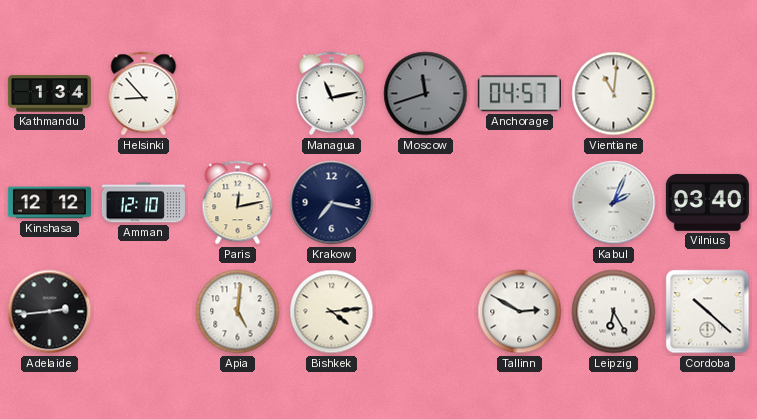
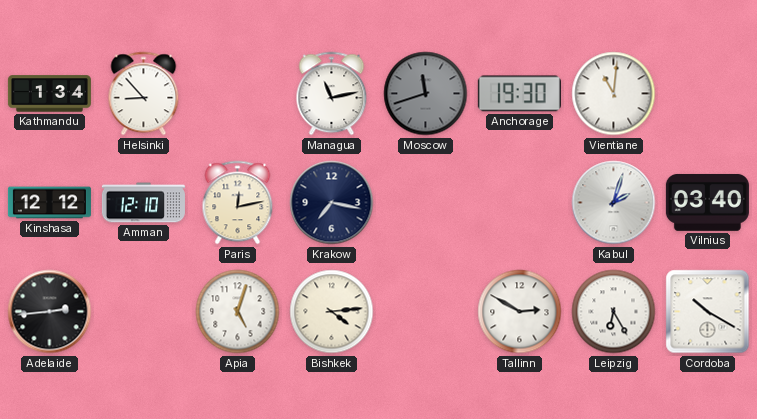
Anchorage: 04:57 -> 19:30
Kabul: 2:04 -> 2:03
Apia: 5:01 -> 5:03
Cordoba: 10:22 -> 10:20
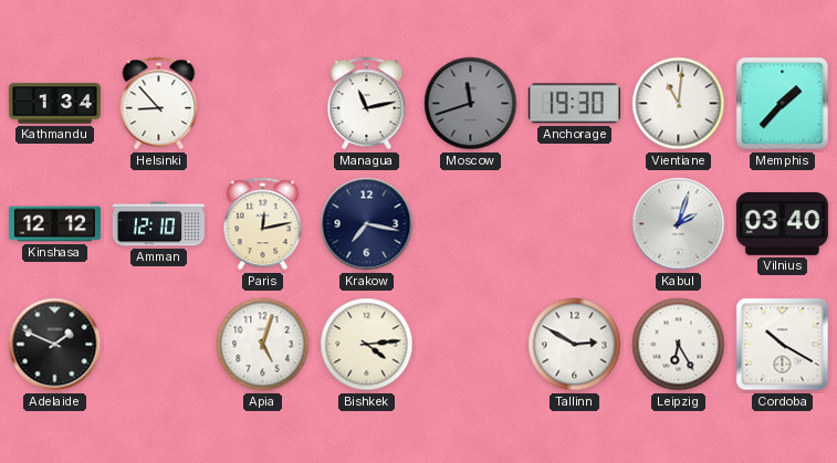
Memphis: none -> 1:37
Adelaide: 2:44 -> 1:49
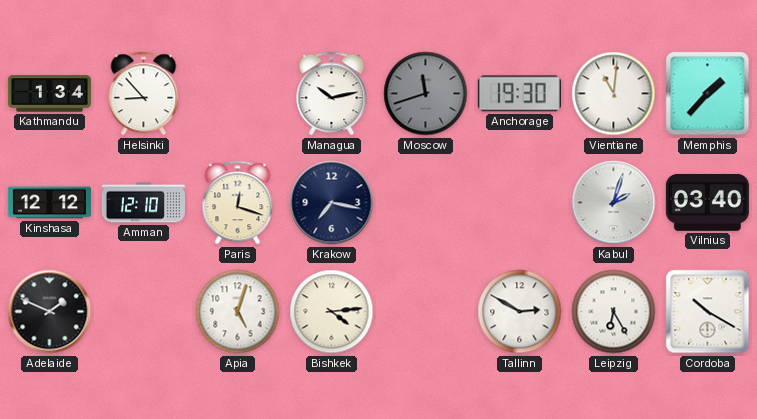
Managua: 11:13 -> 10:13
Paris: 12:13 -> 12:18
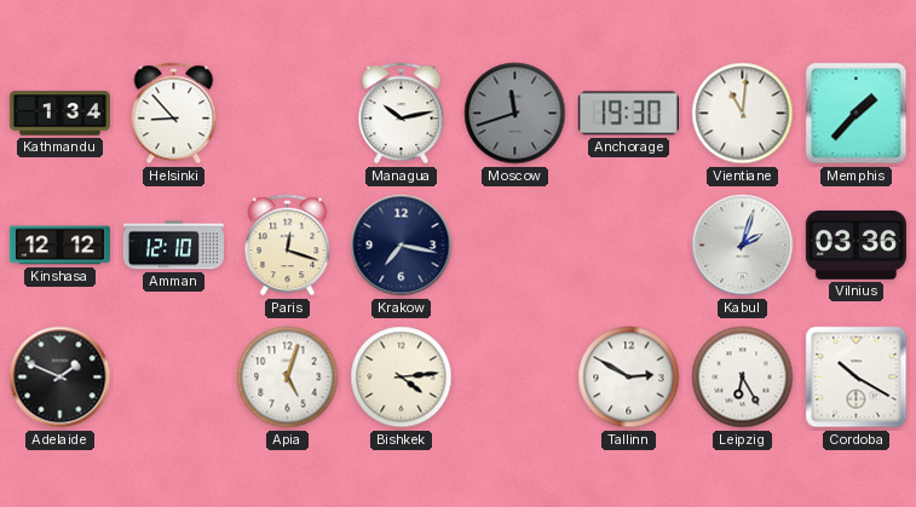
Vilnius: 03:40 -> 03:36
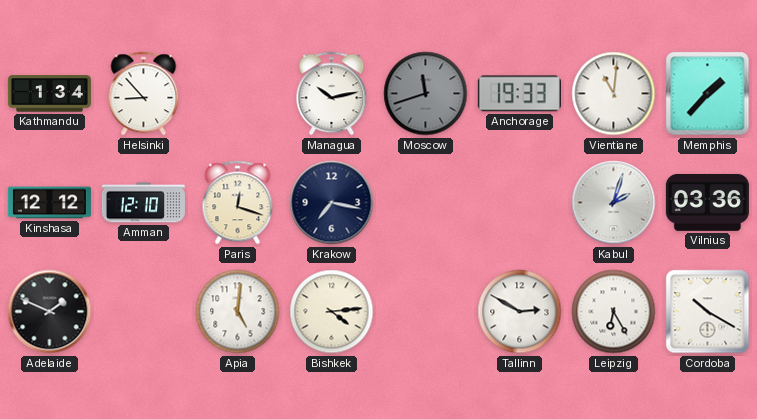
Anchorage: 19:30 -> 19:33
Apia: 5:03 -> 5:01
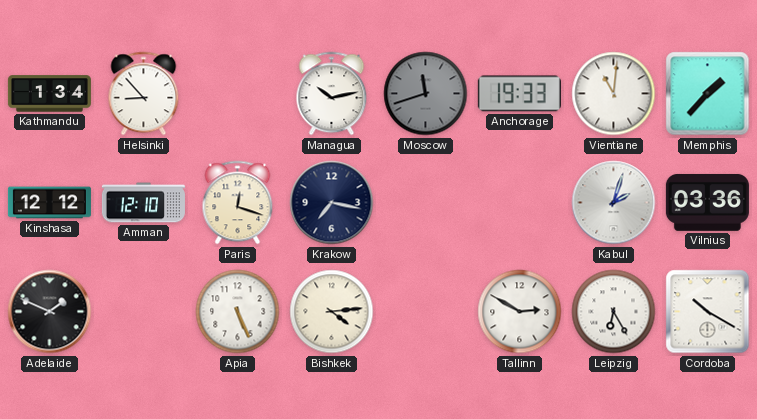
Apia: 5:01 -> 5:26
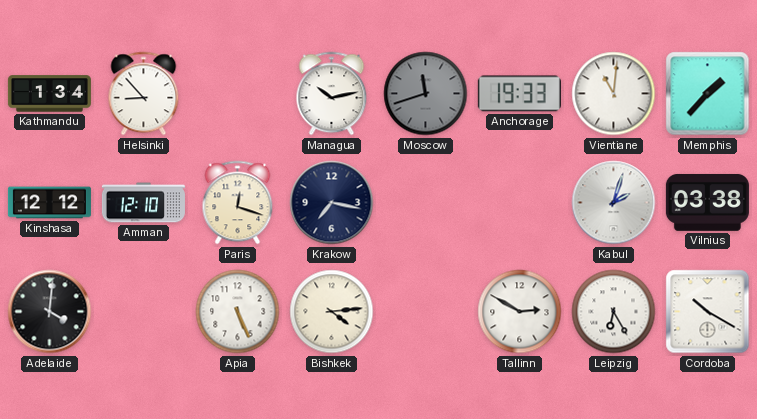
Vilnius: 03:36 -> 03:38
Adelaide: 1:49 -> 4:01
